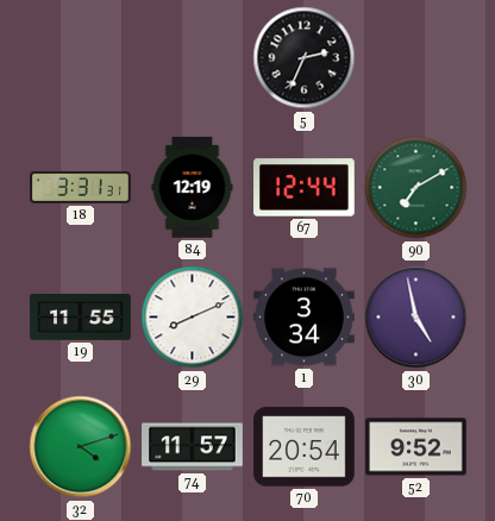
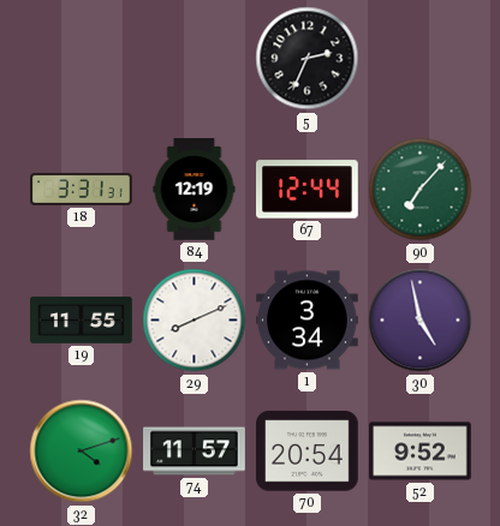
90: 7:10 -> 7:07
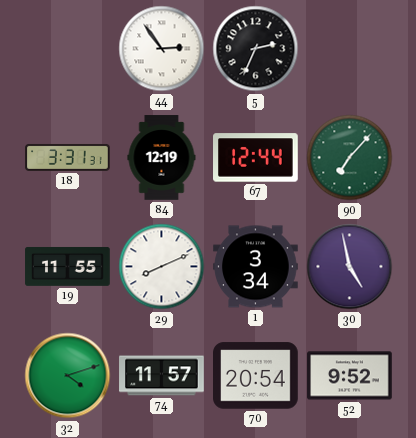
44: none -> 2:54
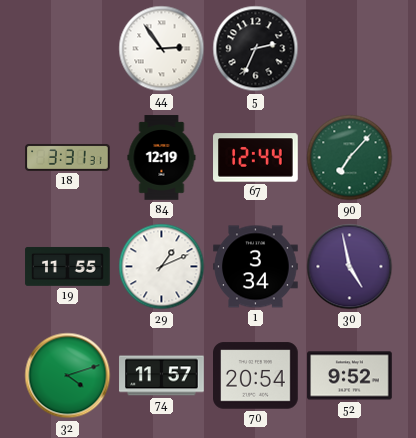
29: 8:11 -> 1:11
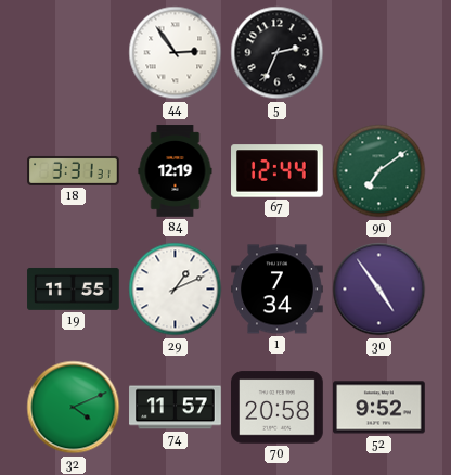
90: 7:07 -> 7:09
1: 3:34 -> 7:34
30: 4:58 -> 4:54
32: 4:12 -> 4:11
70: 20:54 -> 20:58
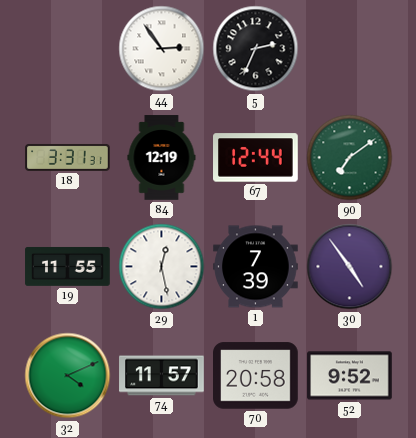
29: 1:11 -> 12:28
1: 7:34 -> 7:39
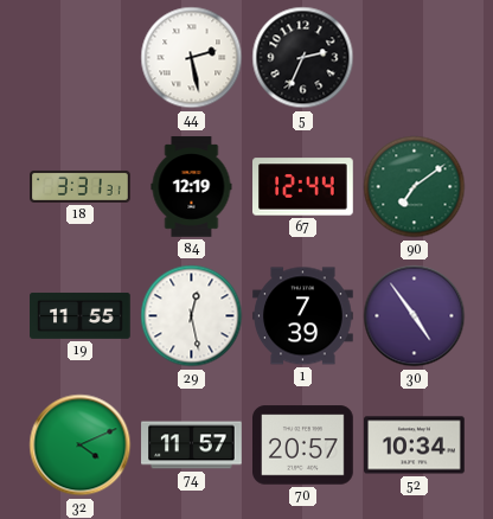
44: 2:54 -> 2:28
70: 20:58 -> 20:57
52: 9:52 -> 10:34
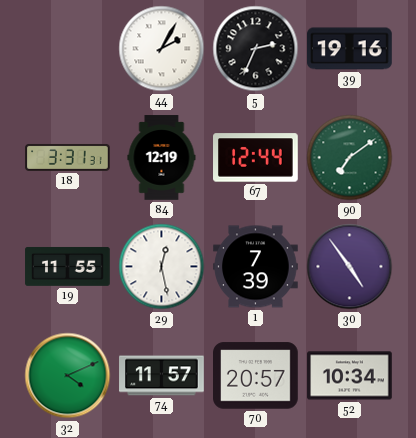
44: 2:28 -> 2:05
39: none -> 19:16
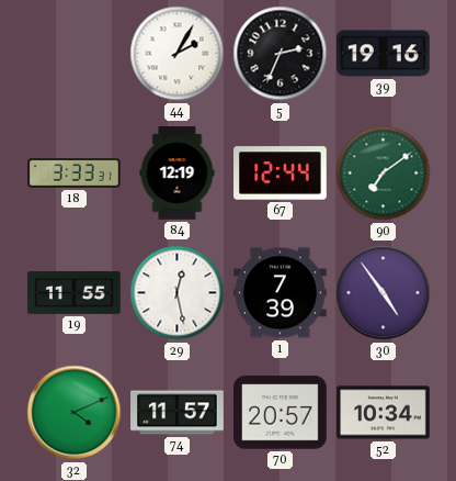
18: 3:31 -> 3:33
